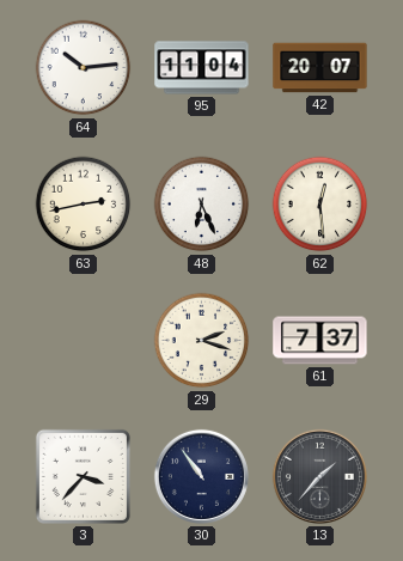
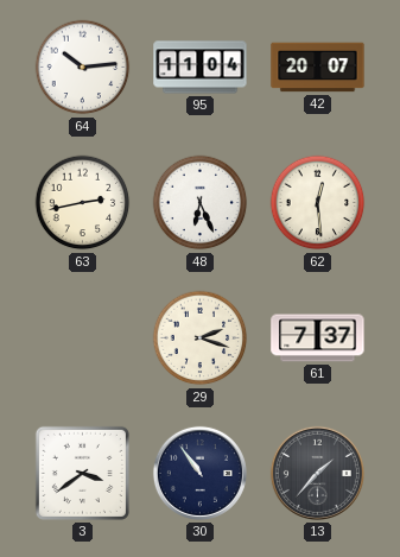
3: 3:37 -> 3:39
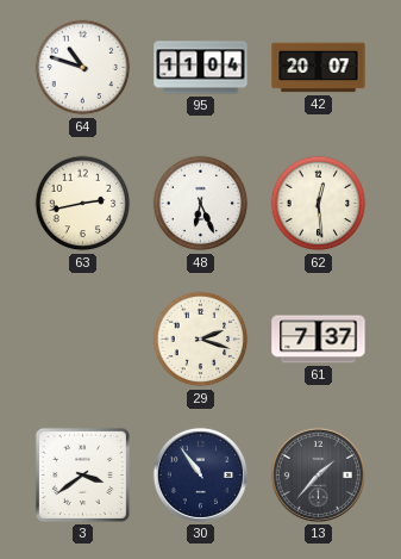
64: 10:14 -> 10:48
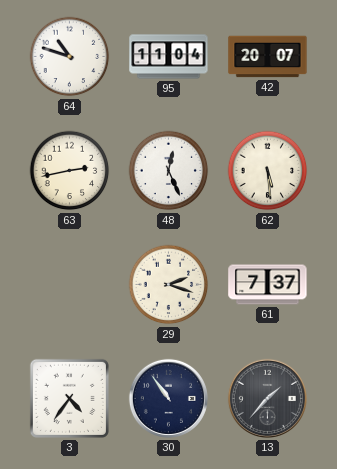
48: 6:26 -> 12:26
62: 12:29 -> 5:29
3: 3:39 -> 4:36
